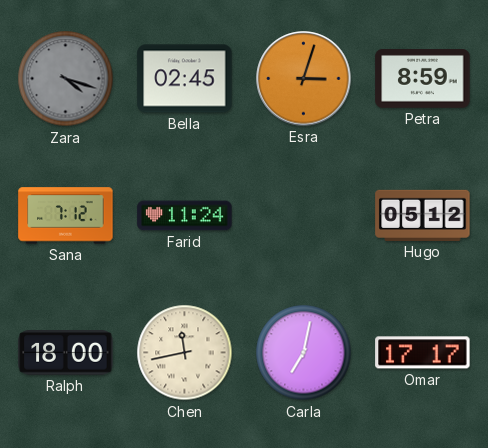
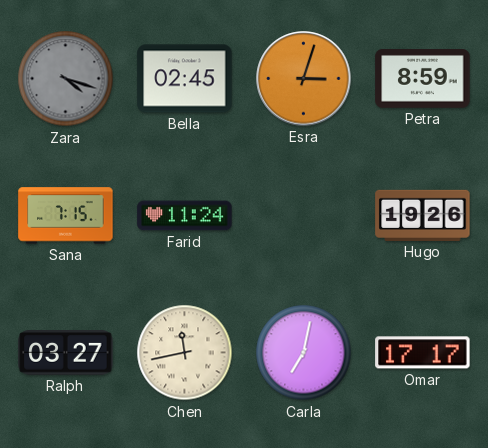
Sana: 7:12 -> 7:15
Hugo: 05:12 -> 19:26
Ralph: 18:00 -> 03:27
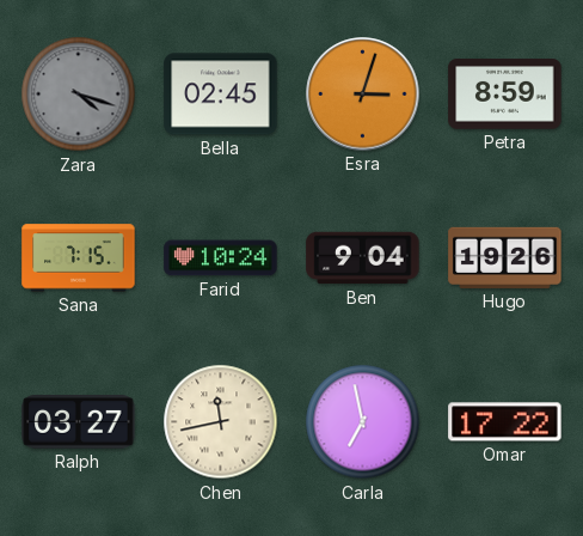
Farid: 11:24 -> 10:24
Ben: none -> 9:04
Carla: 7:02 -> 6:58
Omar: 17:17 -> 17:22
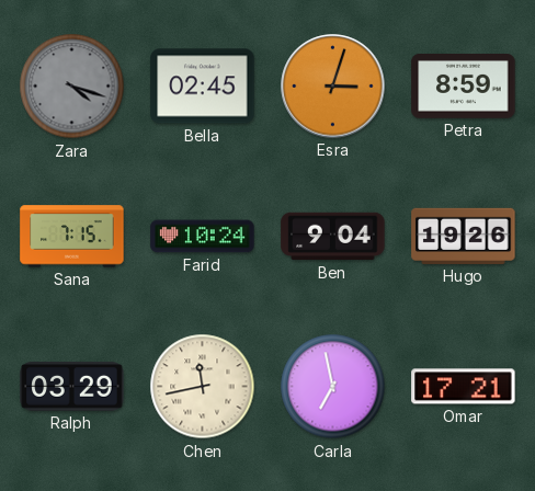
Ralph: 03:27 -> 03:29
Omar: 17:22 -> 17:21
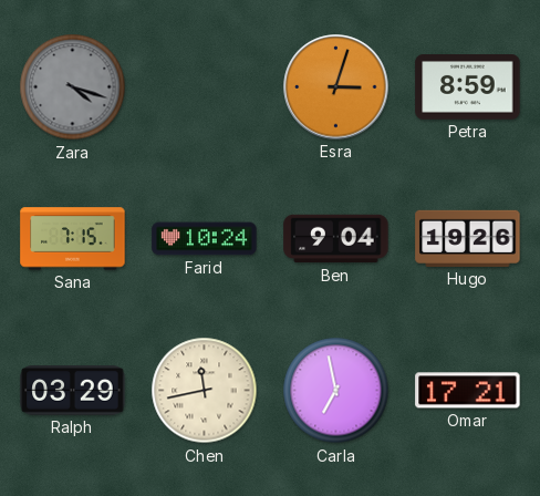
Bella: 02:45 -> none
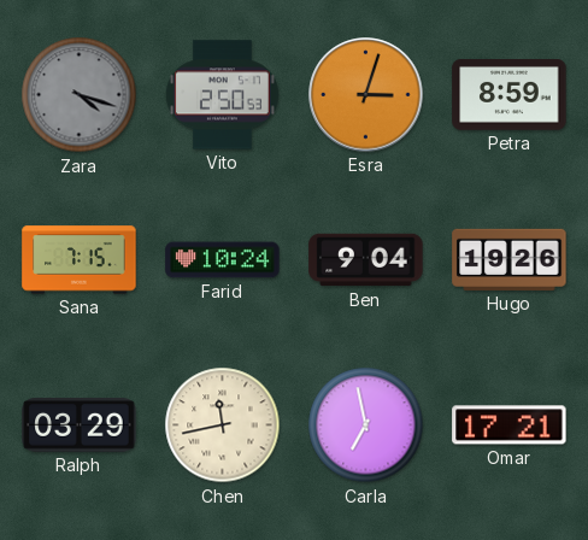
Vito: none -> 2:50
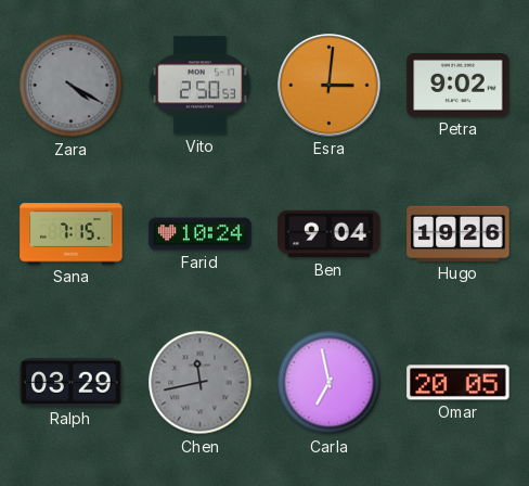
Zara: 4:18 -> 4:20
Esra: 3:03 -> 3:01
Petra: 8:59 -> 9:02
Chen dial: cream -> grey
Omar: 17:21 -> 20:05
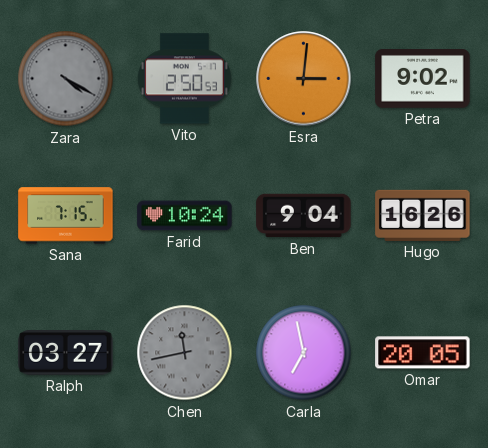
Hugo: 19:26 -> 16:26
Ralph: 03:29 -> 03:27
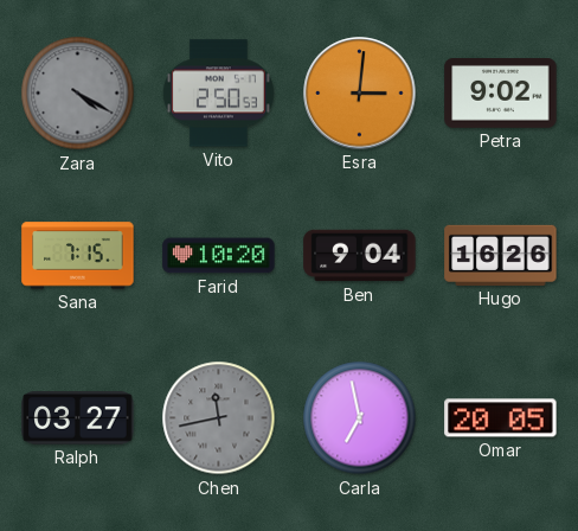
Farid: 10:24 -> 10:20
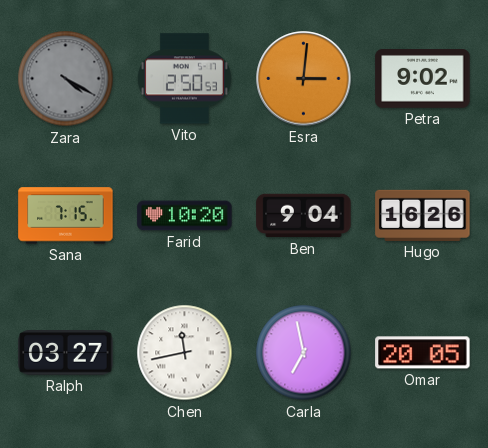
Chen dial: grey -> white
